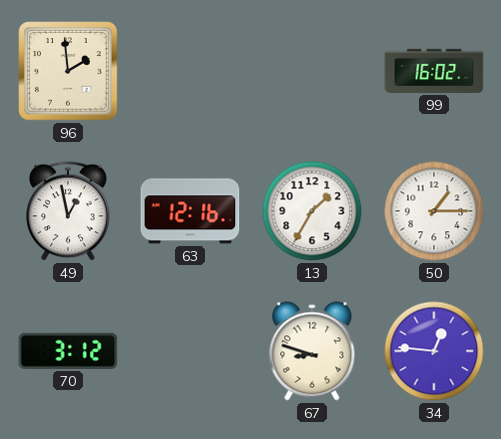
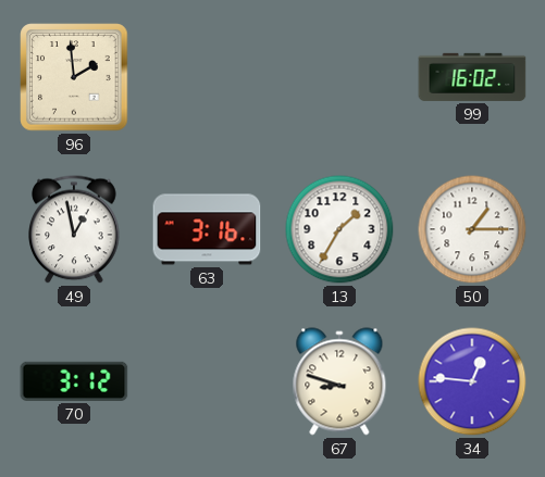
63: 12:16 -> 3:16
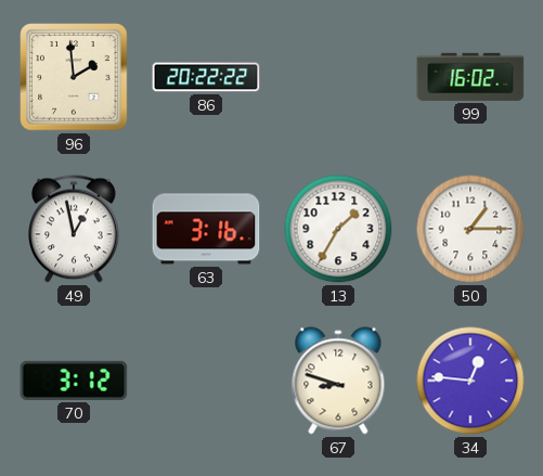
86: none -> 20:22
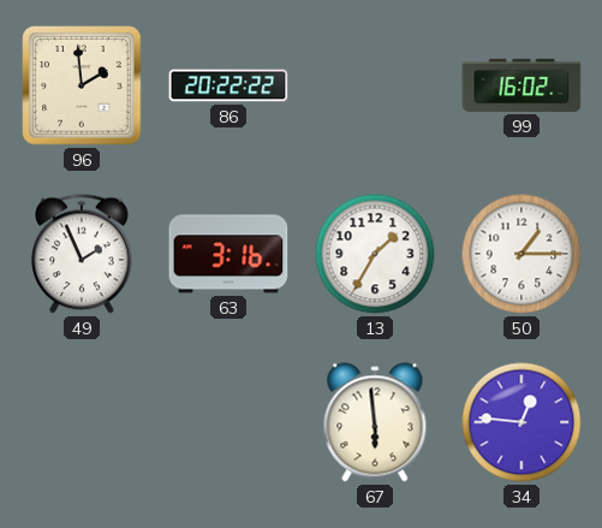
49: 12:58 -> 1:56
70: 3:12 -> none
67: 8:48 -> 5:59
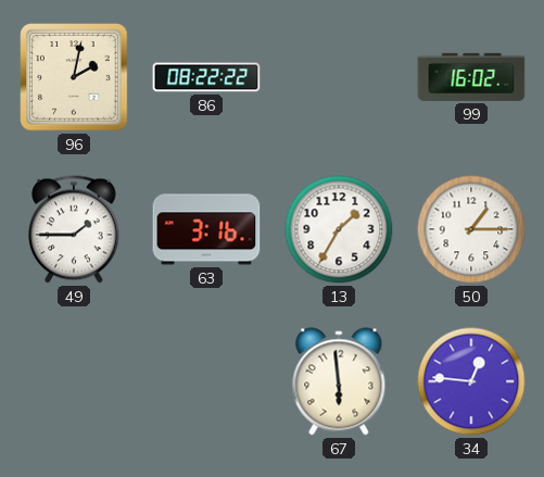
96: 1:59 -> 2:02
86: 20:22 -> 08:22
49: 1:56 -> 1:45
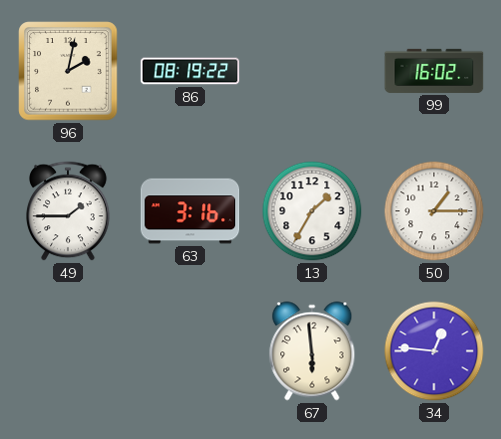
86: 08:22 -> 08:19
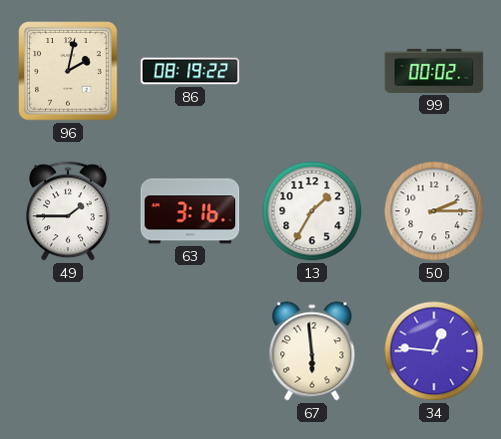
99: 16:02 -> 00:02
50: 1:15 -> 2:15
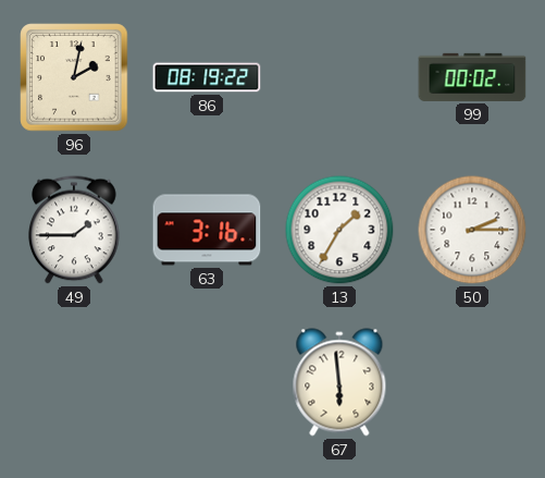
34: 12:46 -> none
